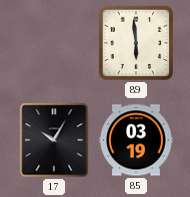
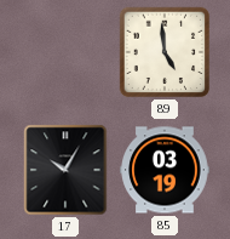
89: 5:59 -> 4:59
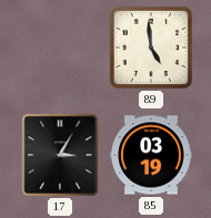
17: 10:05 -> 3:05
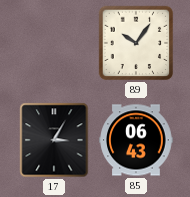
89: 4:59 -> 10:06
85: 03:19 -> 06:43
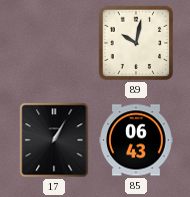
89: 10:06 -> 10:02
17: 3:05 -> 1:05
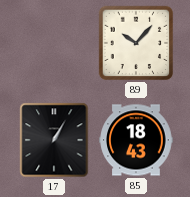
89: 10:02 -> 10:07
85: 06:43 -> 18:43
